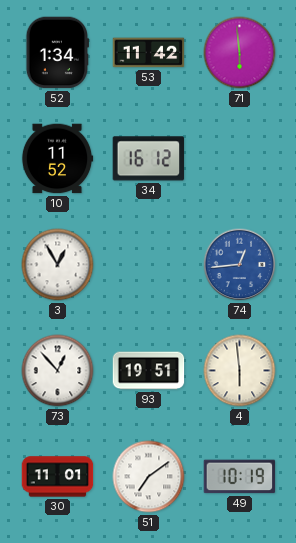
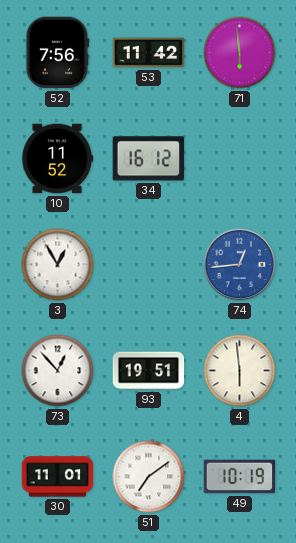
52: 1:34 -> 7:56
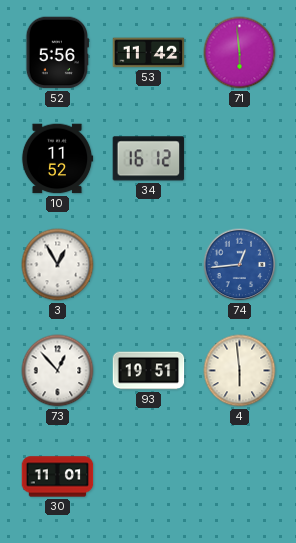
52: 7:56 -> 5:56
51: 7:09 -> none
49: 10:19 -> none
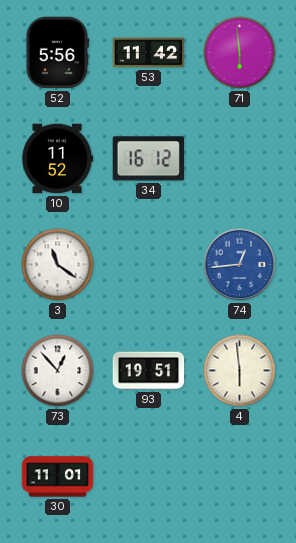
3: 12:55 -> 11:21
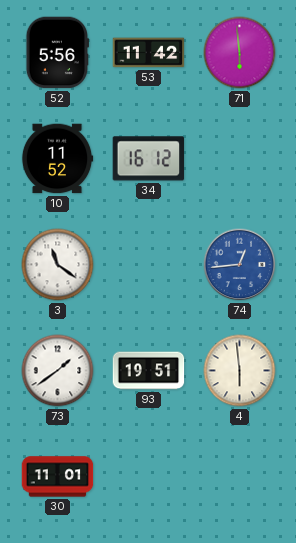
73: 12:53 -> 1:39
